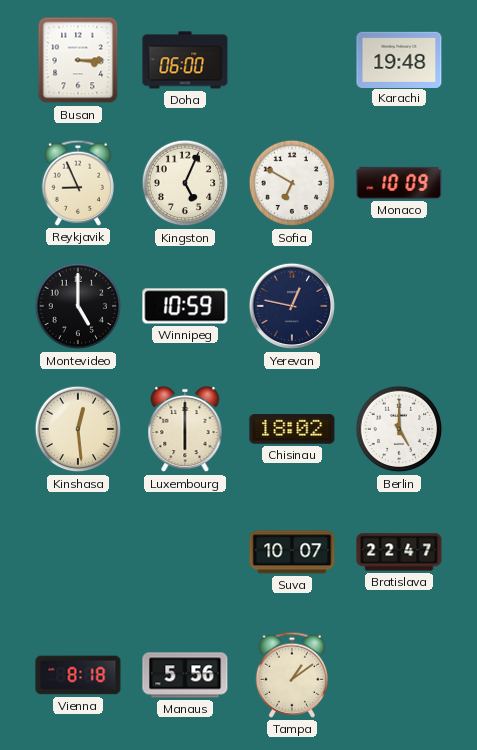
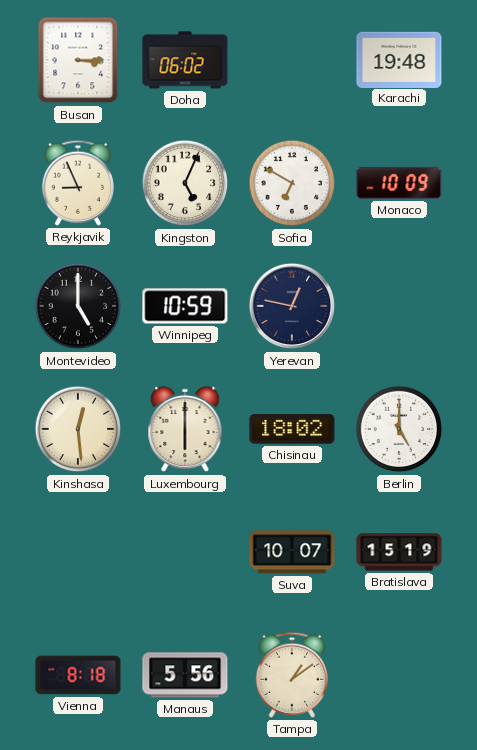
Doha: 06:00 -> 06:02
Bratislava: 22:47 -> 15:19
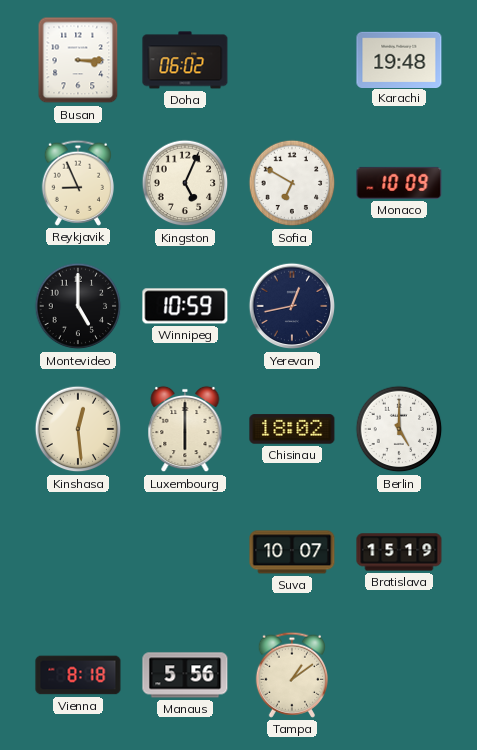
Yerevan: 12:47 -> 12:43
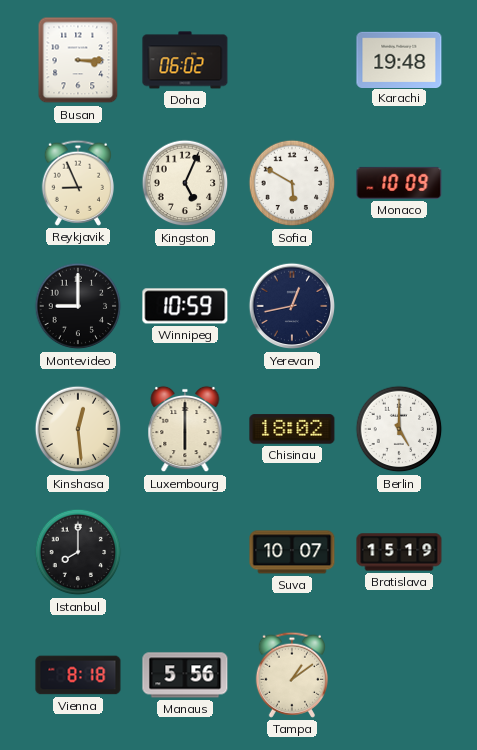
Sofia: 6:50 -> 5:50
Montevideo: 5:00 -> 9:00
Istanbul: none -> 8:00
